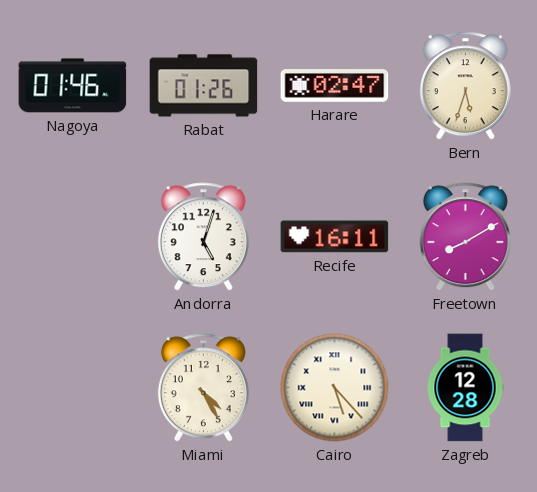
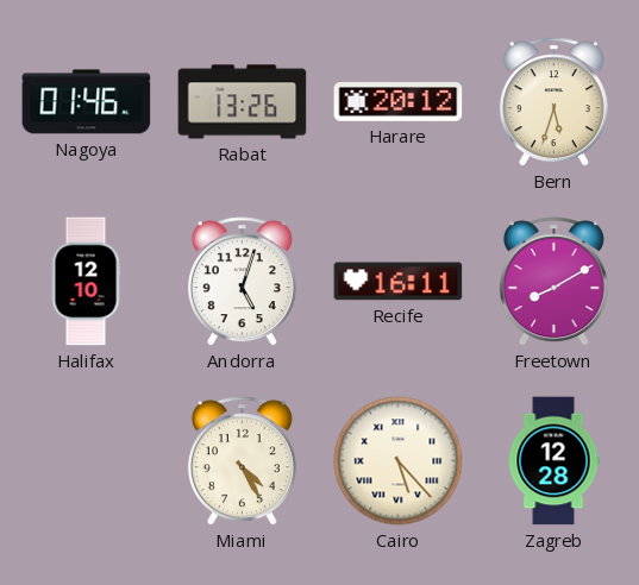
Rabat: 01:26 -> 13:26
Harare: 02:47 -> 20:12
Halifax: none -> 12:10
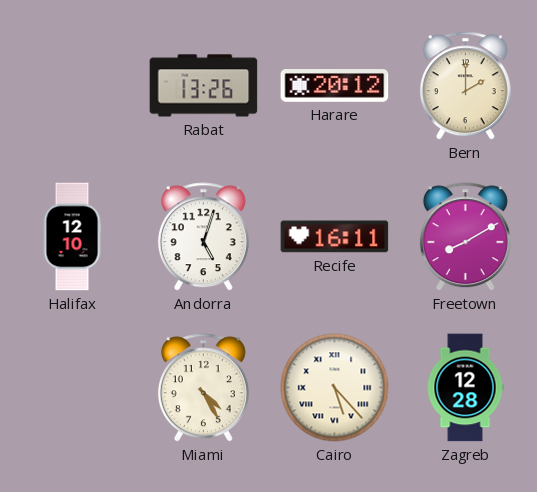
Nagoya: 01:46 -> none
Bern: 5:33 -> 2:00
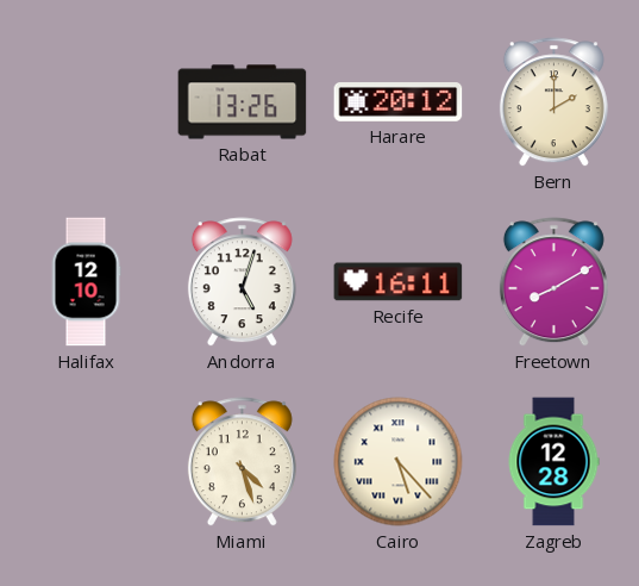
Miami: 4:25 -> 4:27
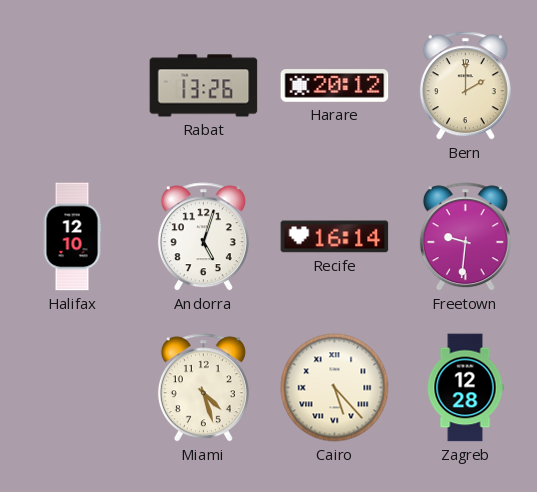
Recife: 16:11 -> 16:14
Freetown: 8:10 -> 9:31
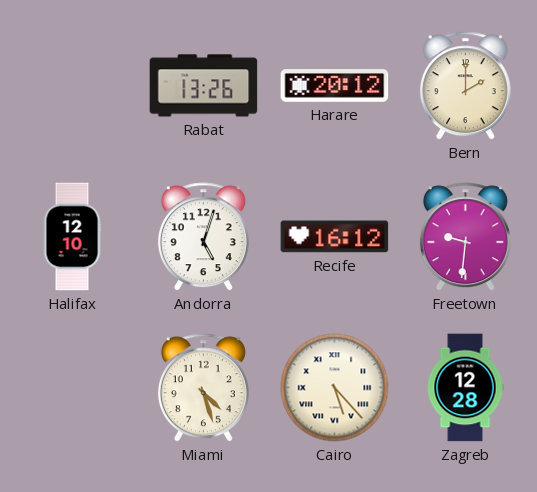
Recife: 16:14 -> 16:12
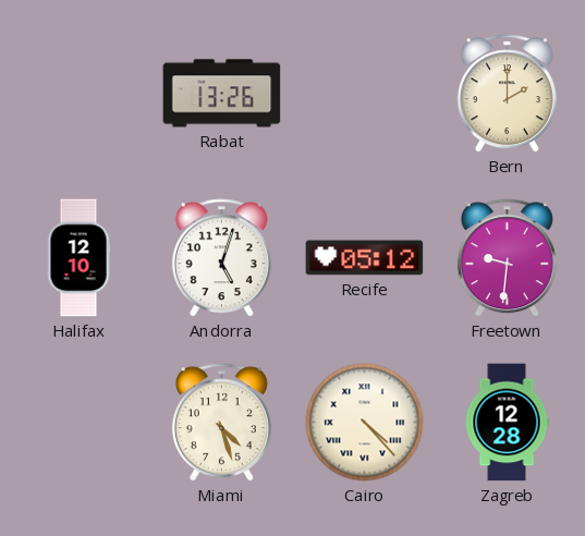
Harare: 20:12 -> none
Recife: 16:12 -> 05:12
Cairo: 5:23 -> 4:23
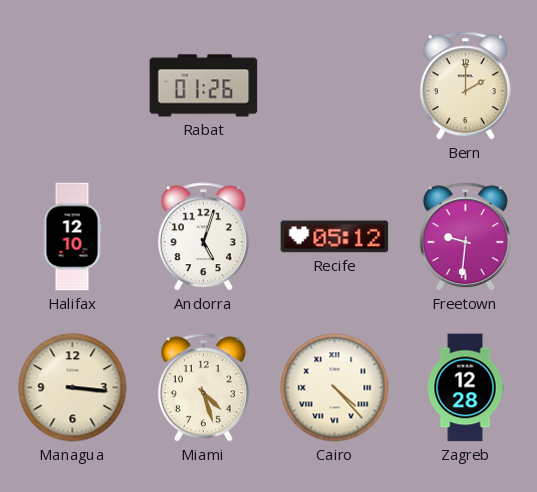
Rabat: 13:26 -> 01:26
Managua: none -> 3:16
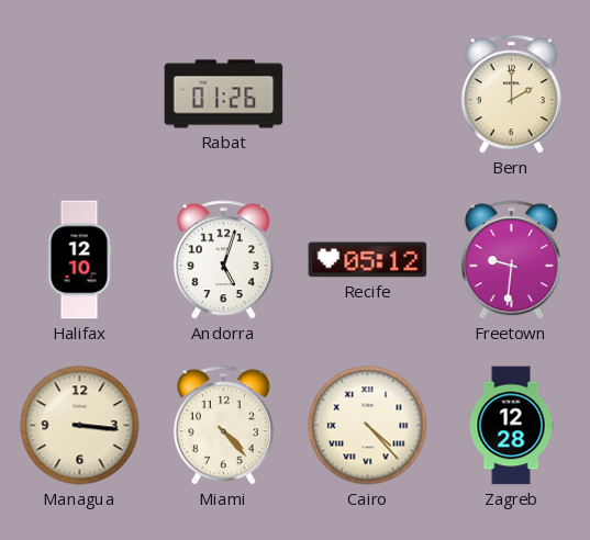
Miami: 4:27 -> 4:23
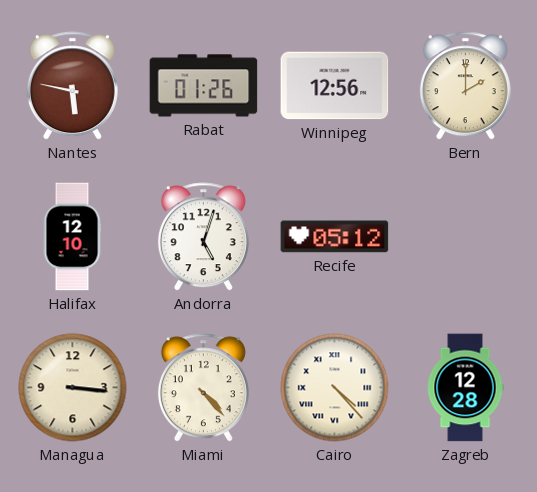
Nantes: none -> 5:47
Winnipeg: none -> 12:56
Freetown: 9:31 -> none
